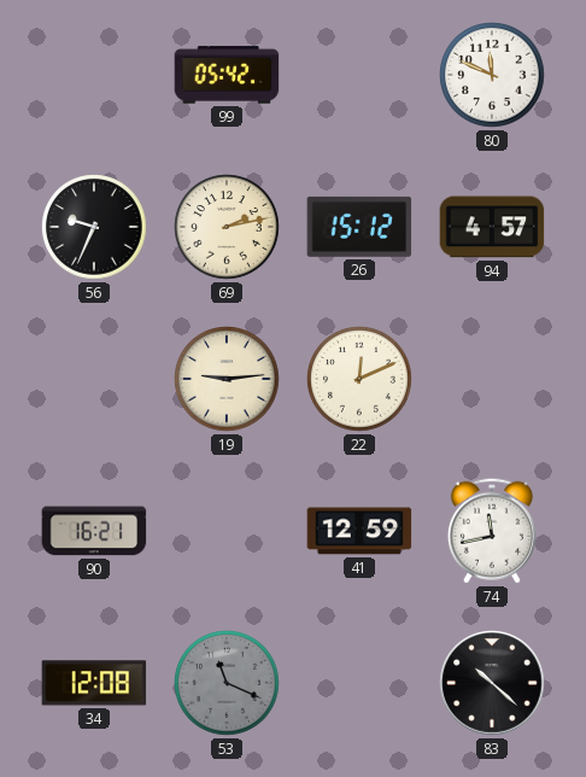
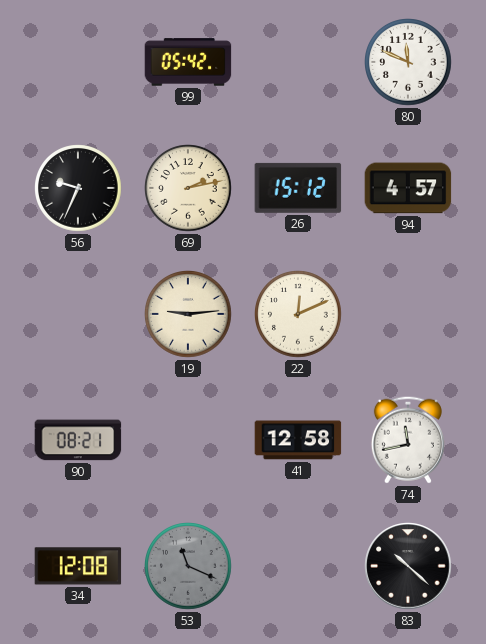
90: 16:21 -> 08:21
41: 12:59 -> 12:58
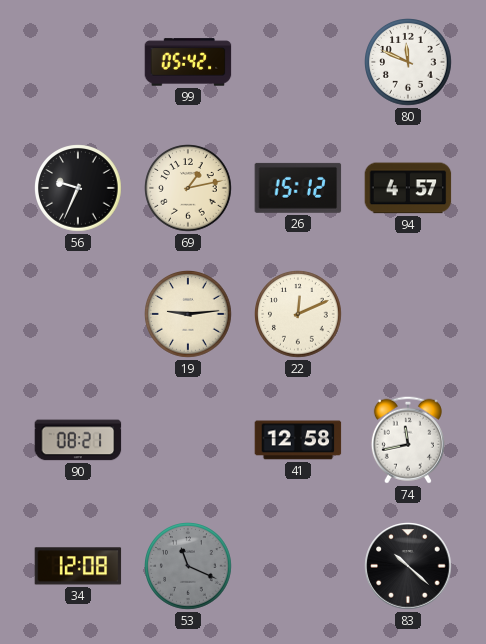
69: 2:13 -> 1:13
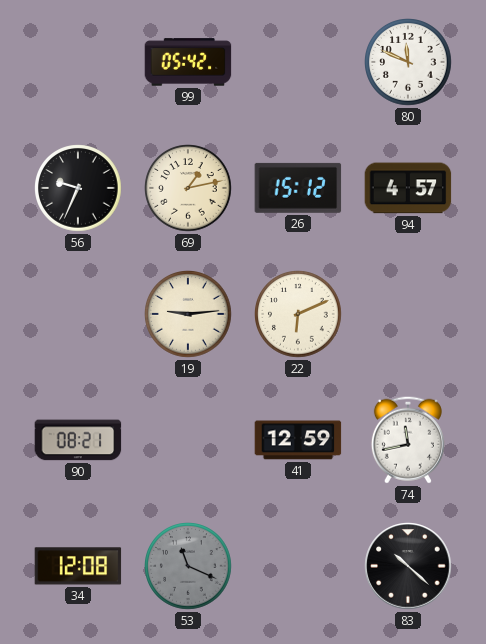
22: 12:11 -> 6:11
41: 12:58 -> 12:59
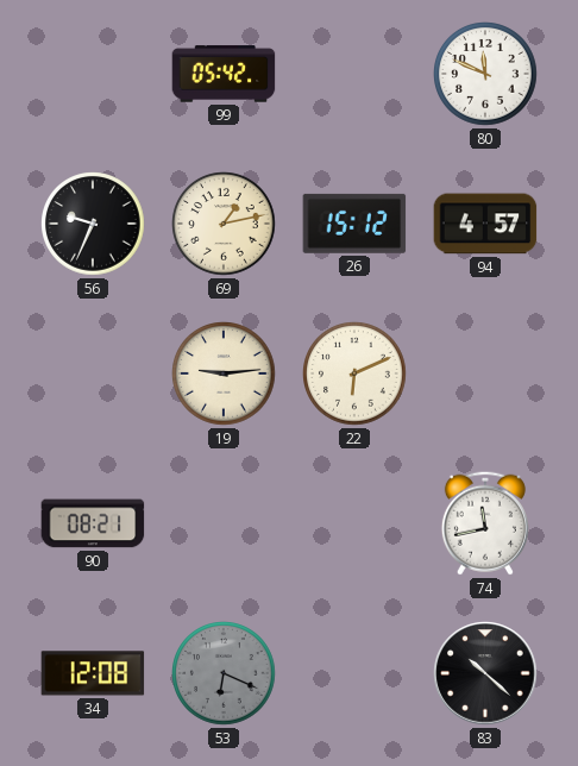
41: 12:59 -> none
53: 11:19 -> 6:19
